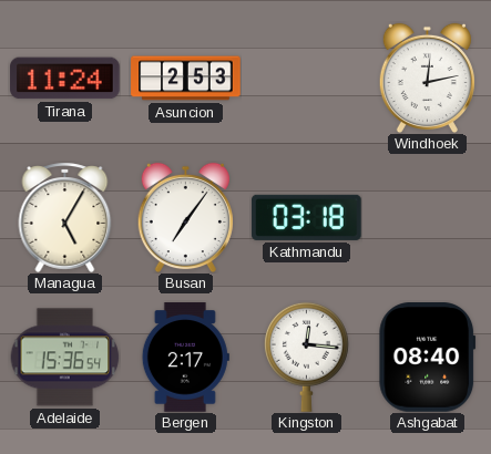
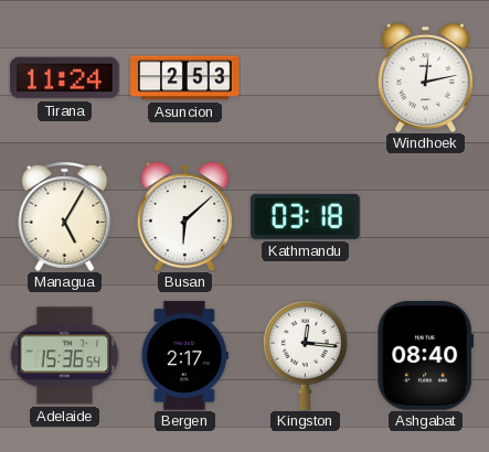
Busan: 7:06 -> 6:08
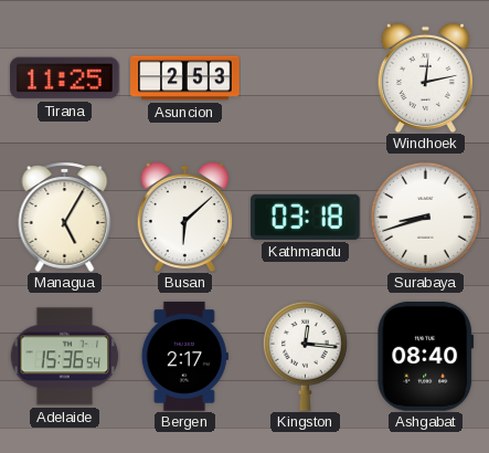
Tirana: 11:24 -> 11:25
Surabaya: none -> 8:42
